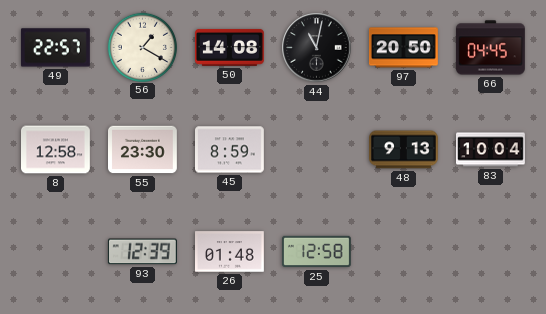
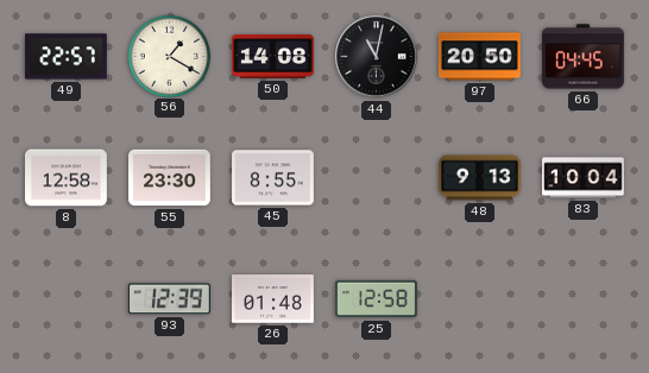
45: 8:59 -> 8:55
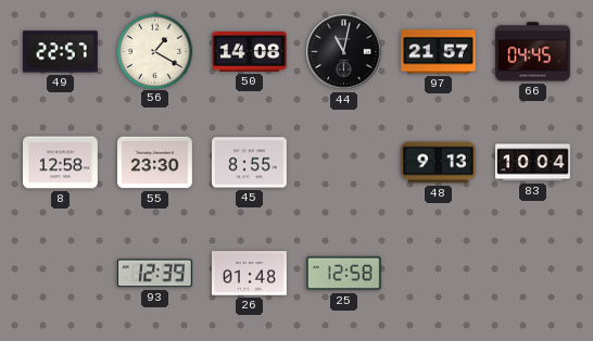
97: 20:50 -> 21:57
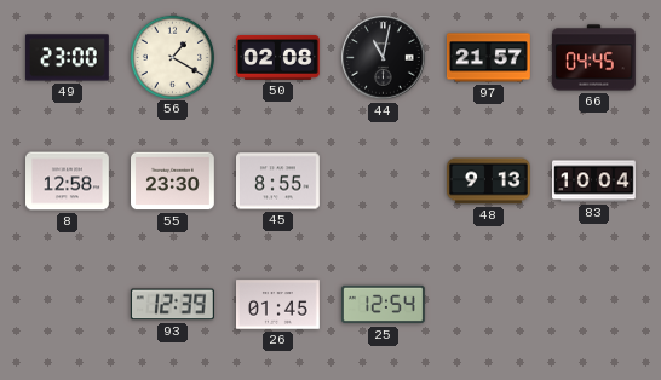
49: 22:57 -> 23:00
50: 14:08 -> 02:08
26: 01:48 -> 01:45
25: 12:58 -> 12:54
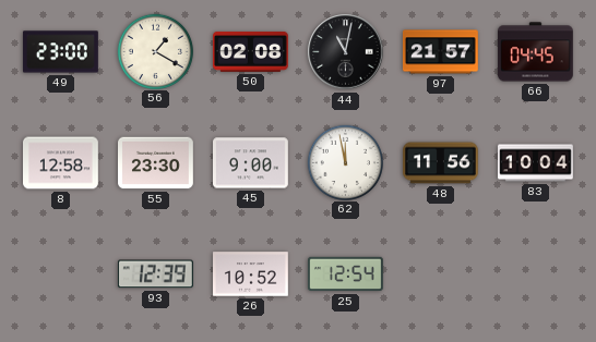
45: 8:55 -> 9:00
62: none -> 11:58
48: 9:13 -> 11:56
26: 01:45 -> 10:52
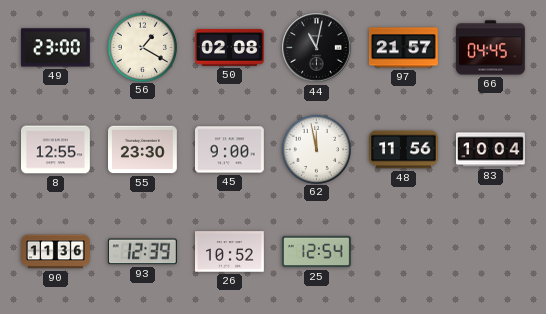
8: 12:58 -> 12:55
90: none -> 11:36
